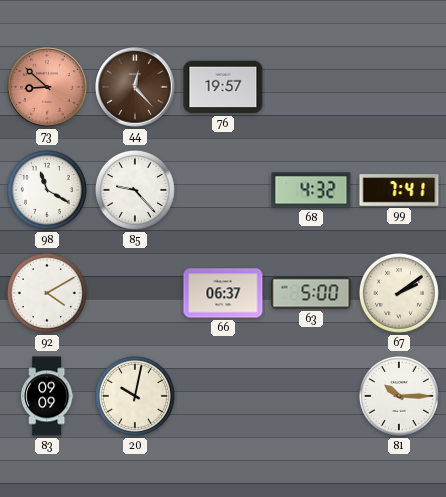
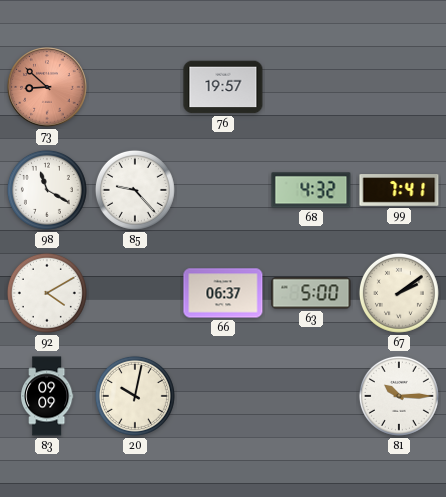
44: 12:23 -> none
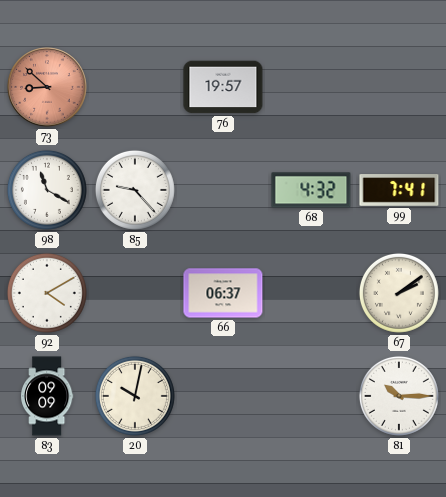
63: 5:00 -> none
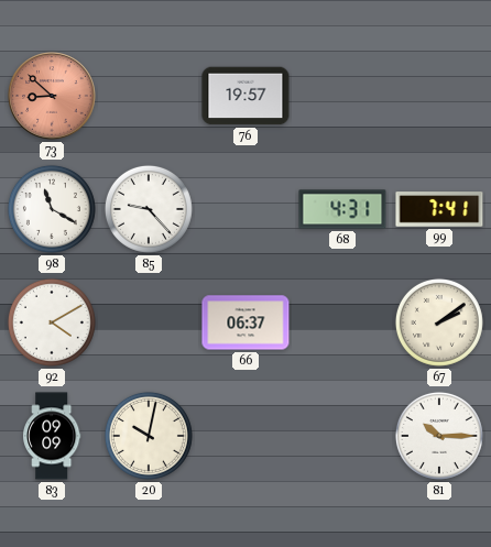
68: 4:32 -> 4:31
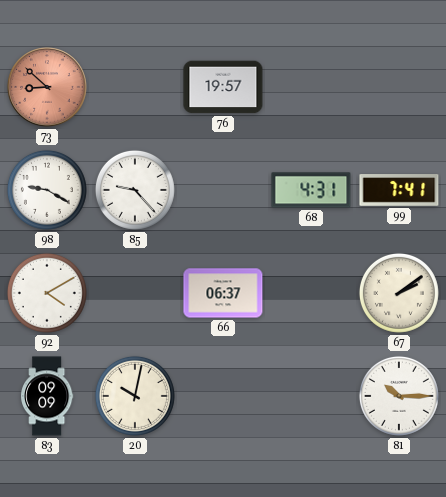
98: 11:20 -> 9:20
